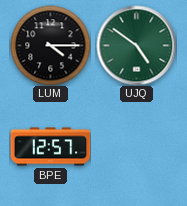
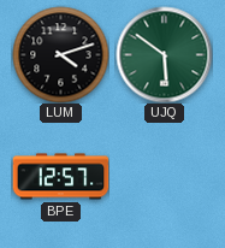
LUM: 4:15 -> 4:12
UJQ: 4:51 -> 5:51
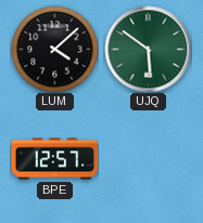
LUM: 4:12 -> 4:08
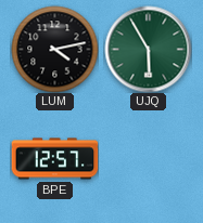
LUM: 4:08 -> 4:13
UJQ: 5:51 -> 5:55
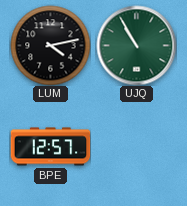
UJQ: 5:55 -> 10:55
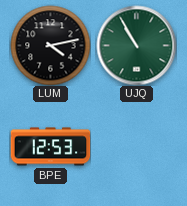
BPE: 12:57 -> 12:53
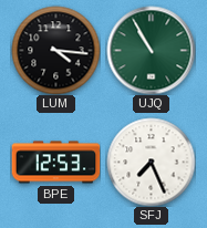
LUM: 4:13 -> 4:16
SFJ: none -> 7:26
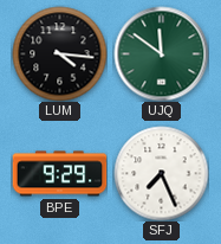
UJQ: 10:55 -> 11:51
BPE: 12:53 -> 9:29
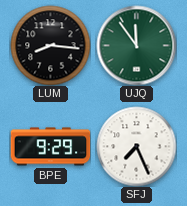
LUM: 4:16 -> 8:16
UJQ: 11:51 -> 11:54
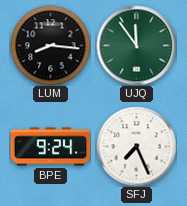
BPE: 9:29 -> 9:24
